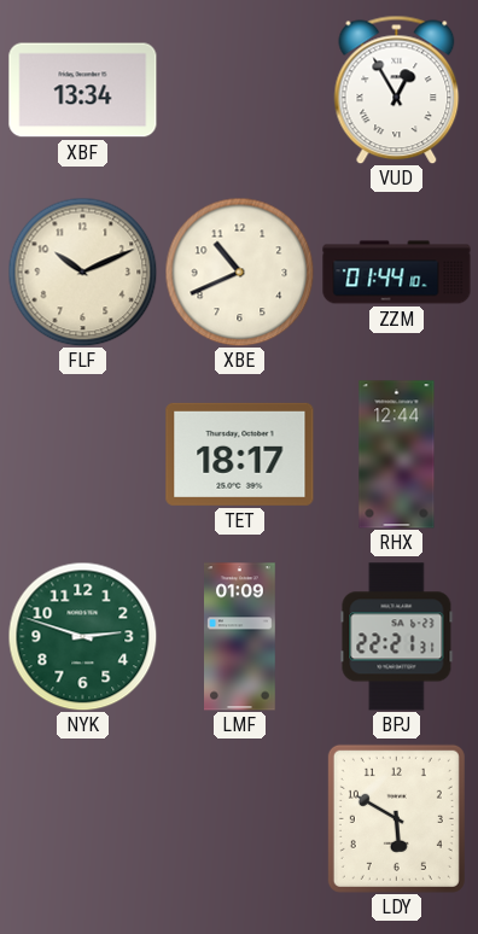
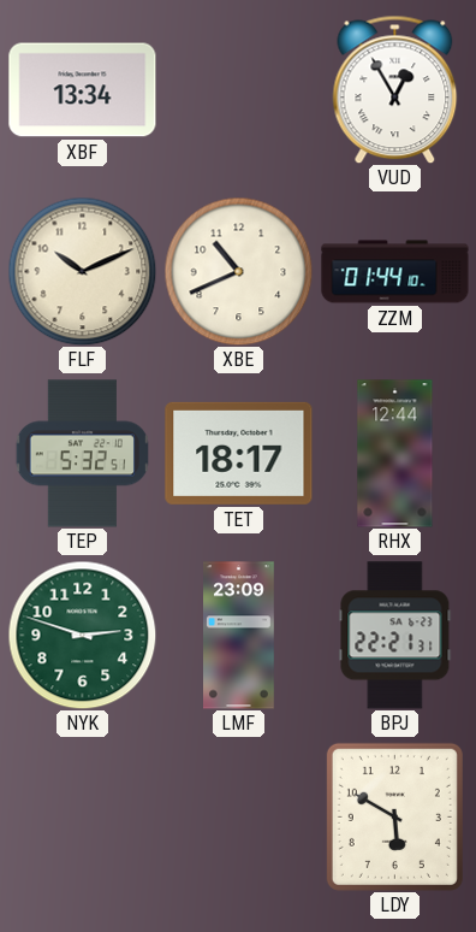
TEP: none -> 5:32
LMF: 01:09 -> 23:09
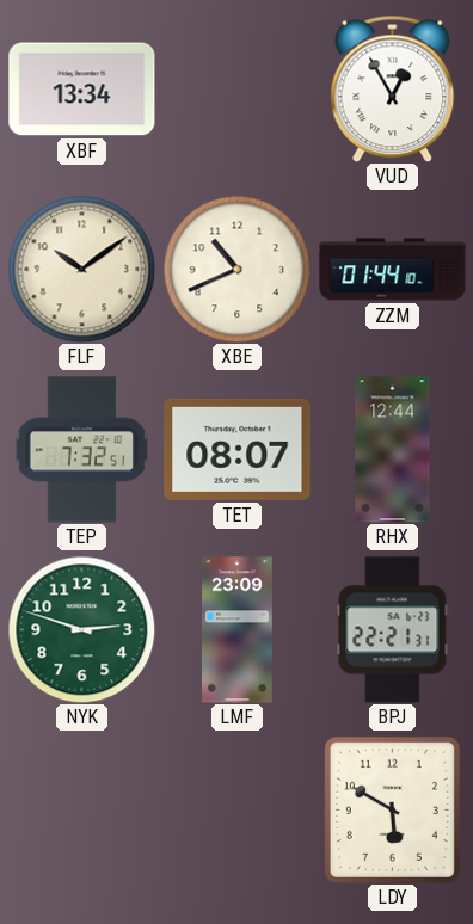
FLF: 10:11 -> 10:09
TEP: 5:32 -> 7:32
TET: 18:17 -> 08:07
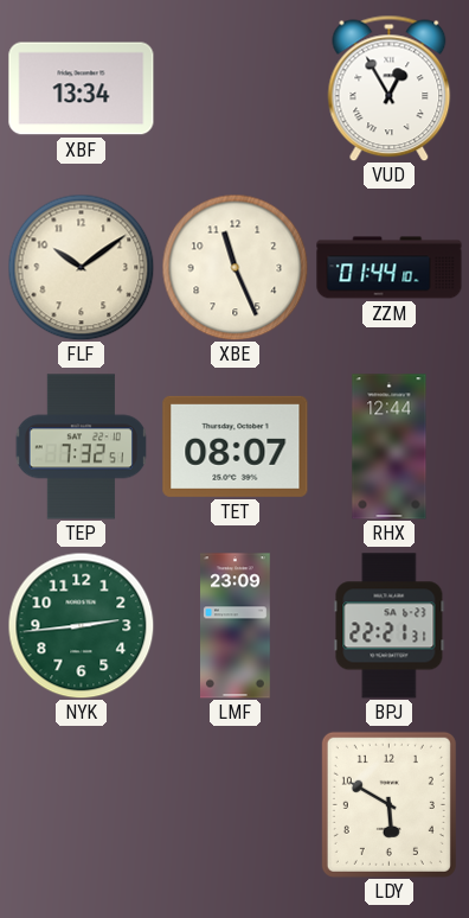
XBE: 10:41 -> 11:26
NYK: 2:48 -> 2:44
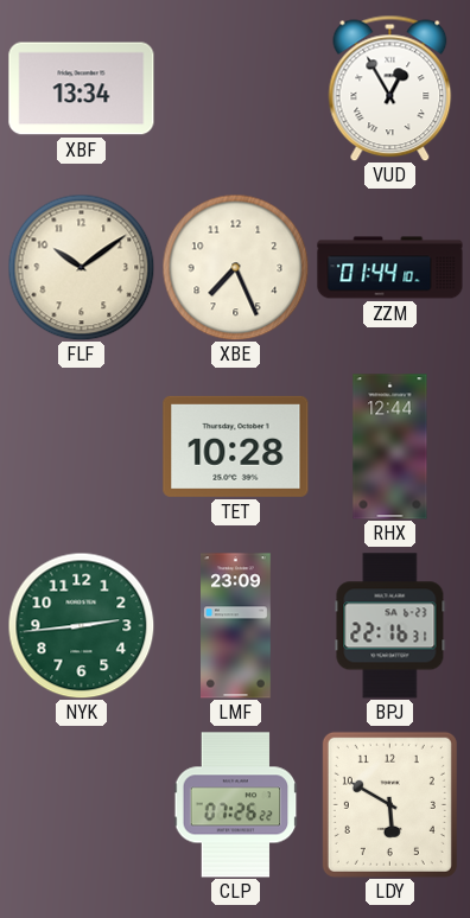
XBE: 11:26 -> 7:26
TEP: 7:32 -> none
TET: 08:07 -> 10:28
BPJ: 22:21 -> 22:16
CLP: none -> 07:26
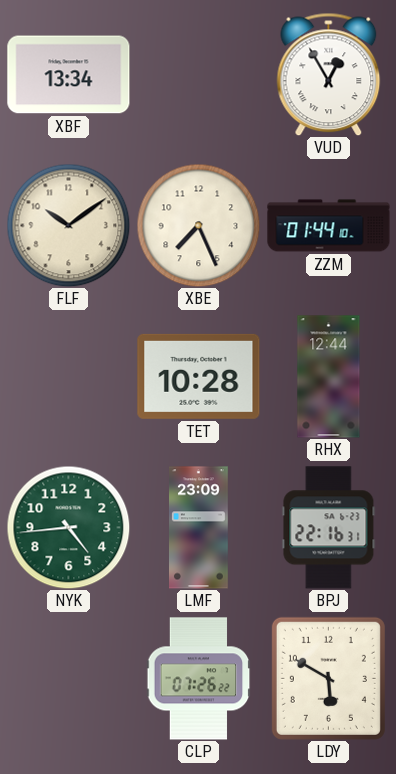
NYK: 2:44 -> 4:44
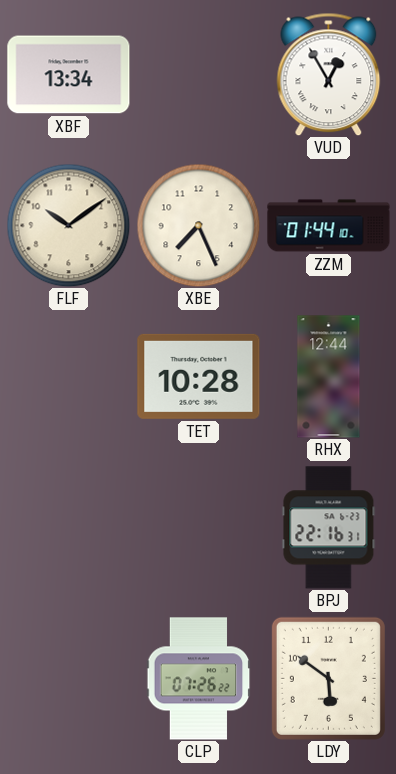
NYK: 4:44 -> none
LMF: 23:09 -> none
LDY: 5:50 -> 5:51
